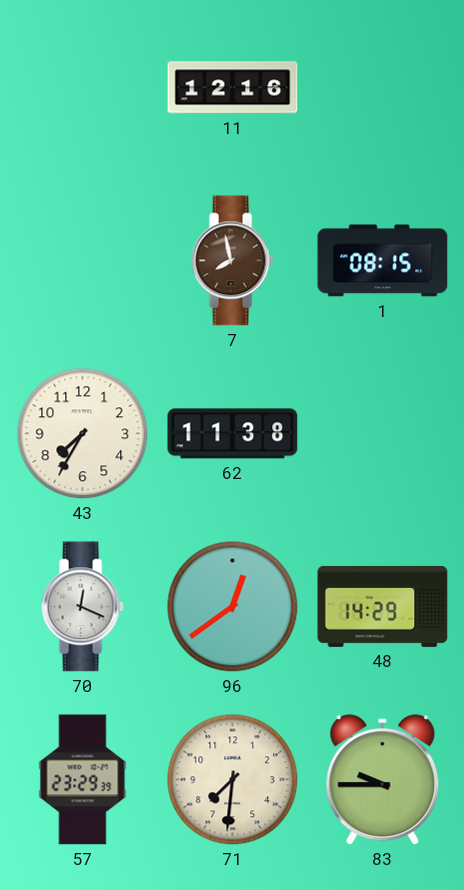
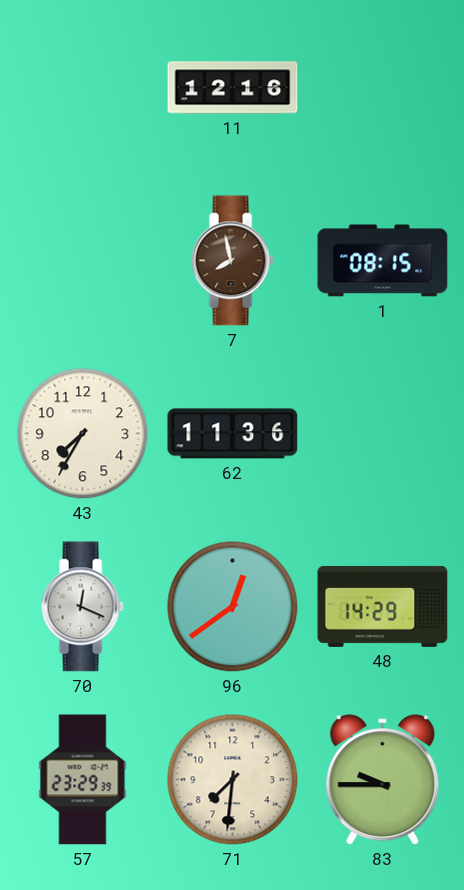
62: 11:38 -> 11:36
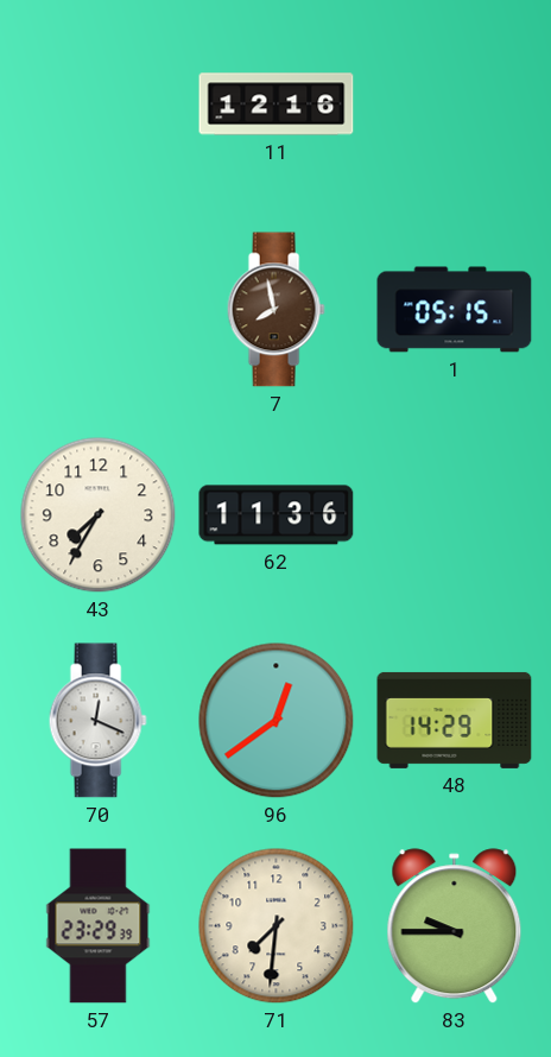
1: 08:15 -> 05:15
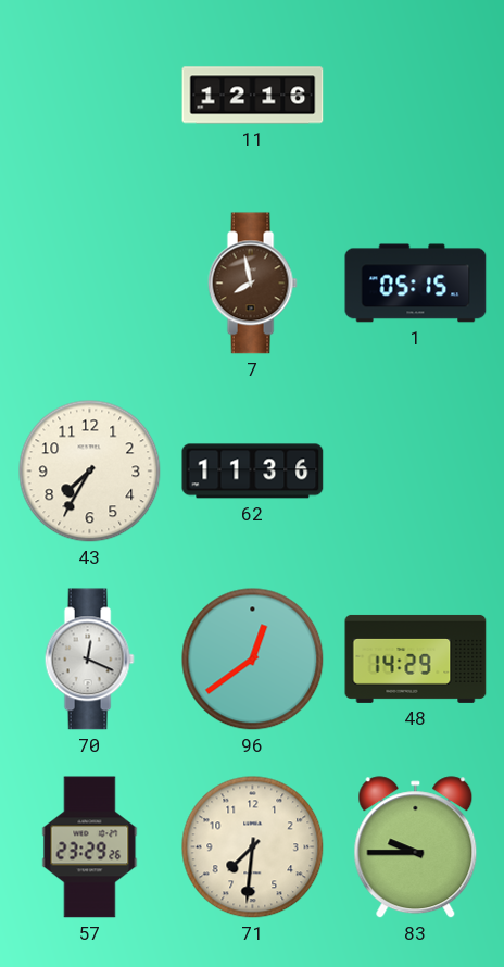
57: 23:29:39 -> 23:29:26
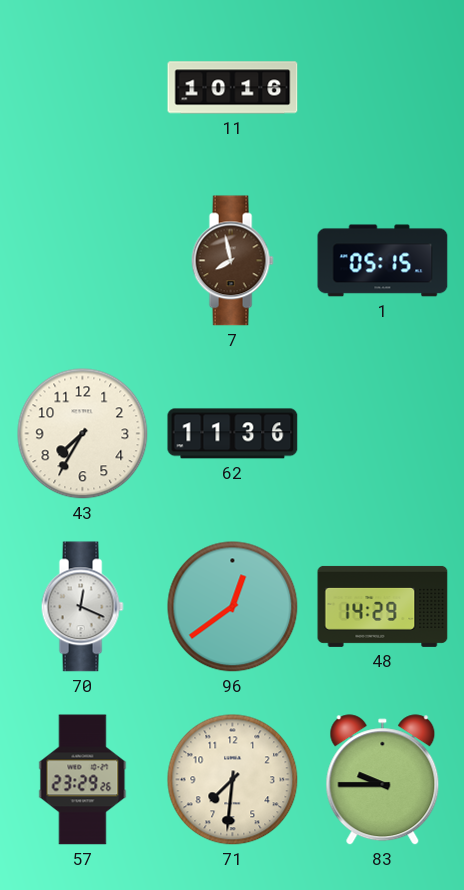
11: 12:16 -> 10:16
